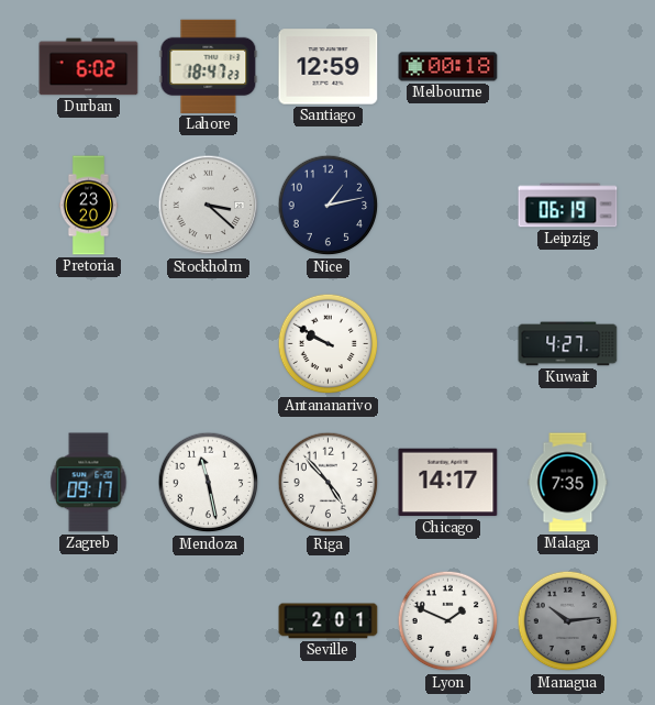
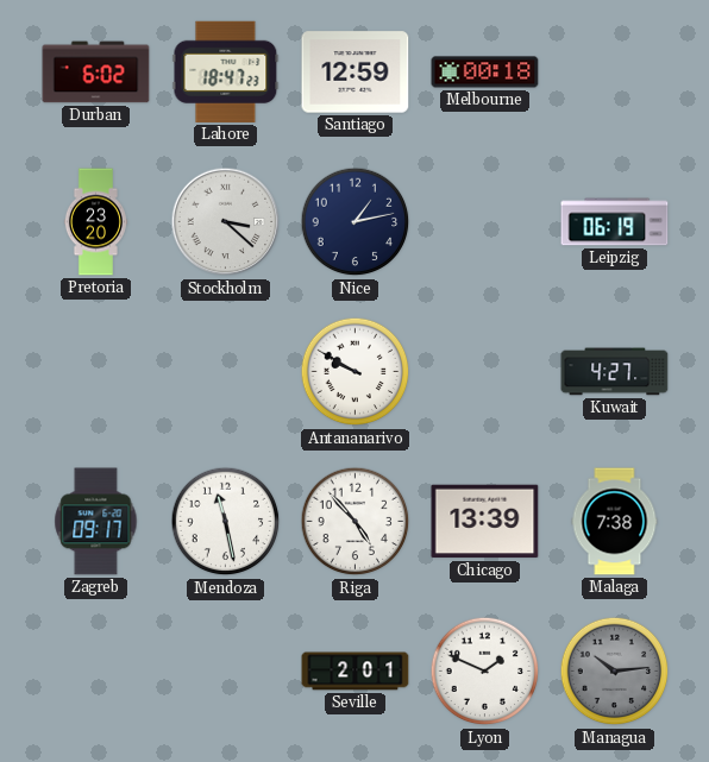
Chicago: 14:17 -> 13:39
Malaga: 7:35 -> 7:38
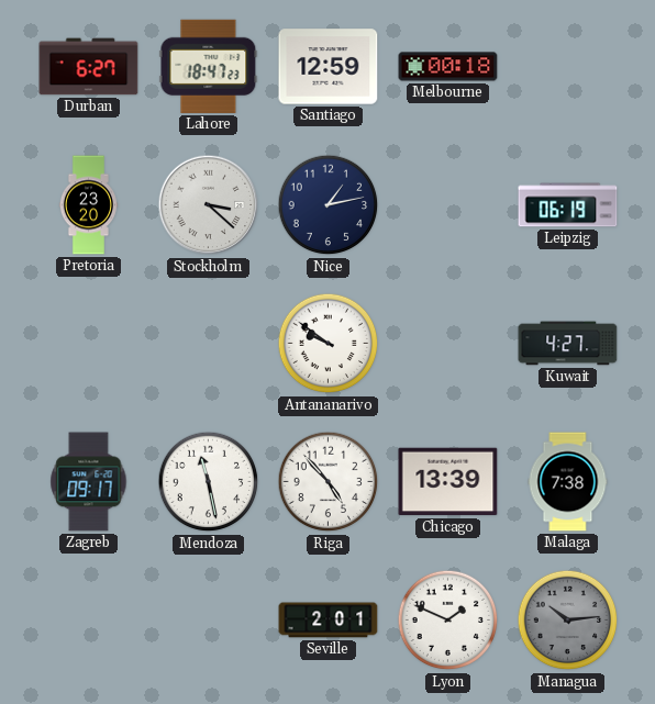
Durban: 6:02 -> 6:27
Antananarivo: 9:50 -> 9:51
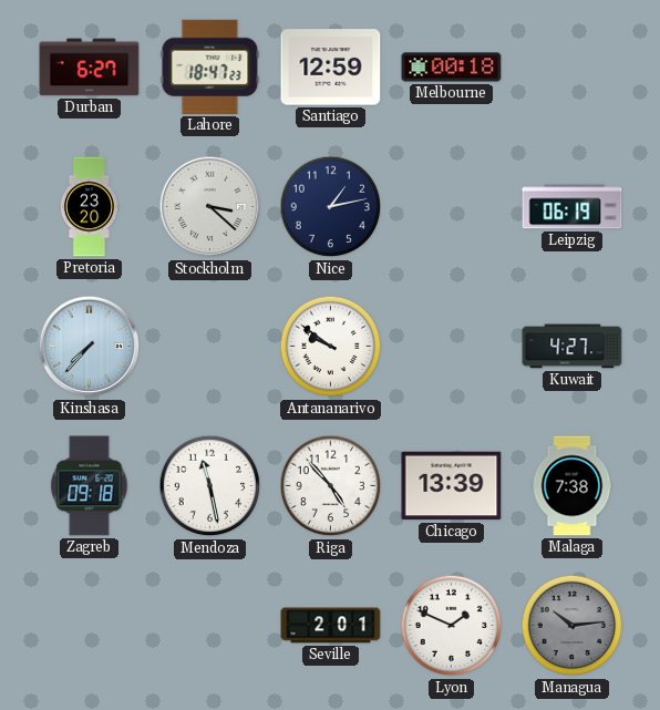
Kinshasa: none -> 7:37
Zagreb: 09:17 -> 09:18
